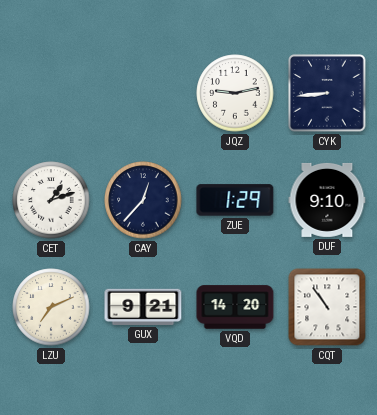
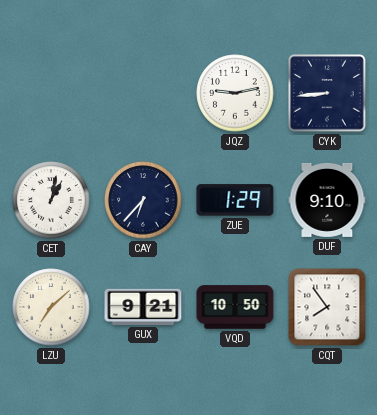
CET: 1:12 -> 1:02
CAY: 12:37 -> 6:37
LZU: 7:11 -> 7:08
VQD: 14:20 -> 10:50
CQT: 10:54 -> 7:54
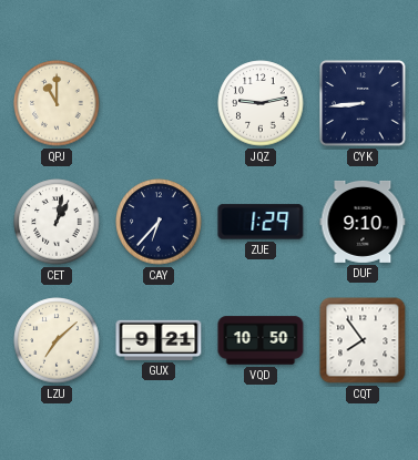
QPJ: none -> 11:00
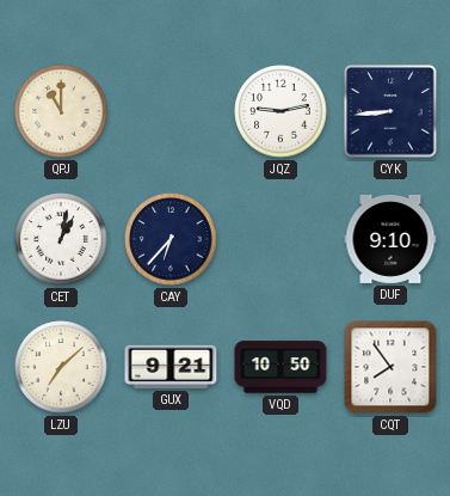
ZUE: 1:29 -> none
